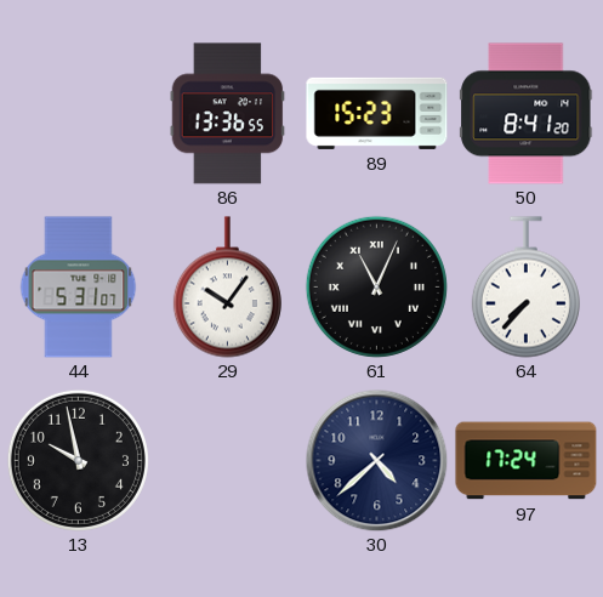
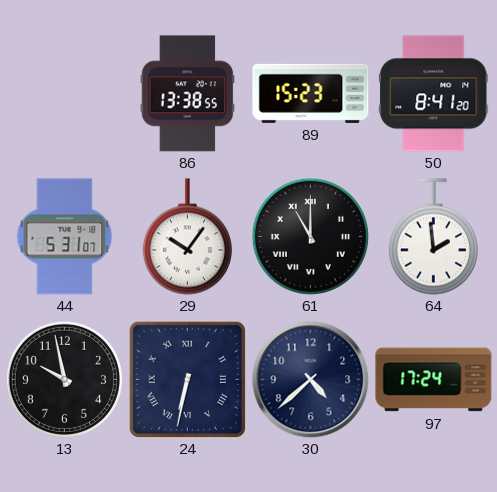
86: 13:36 -> 13:38
61: 11:04 -> 11:00
64: 7:37 -> 1:59
24: none -> 6:32
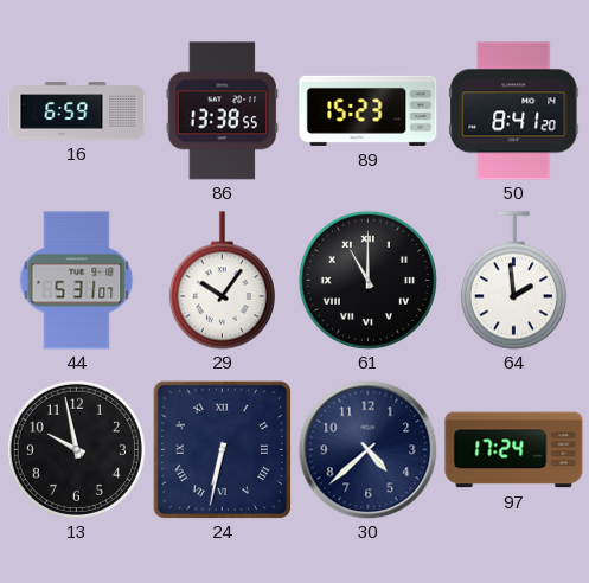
16: none -> 6:59
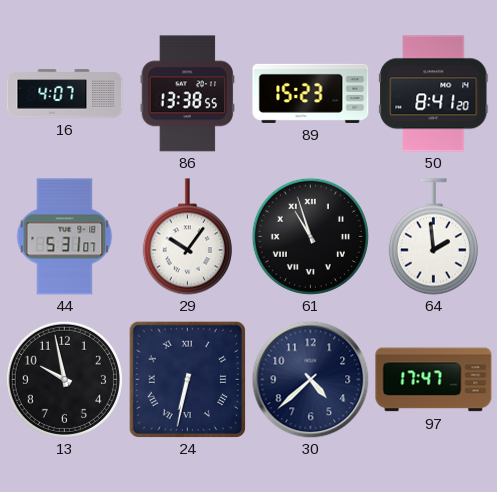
16: 6:59 -> 4:07
61: 11:00 -> 10:57
97: 17:24 -> 17:47
